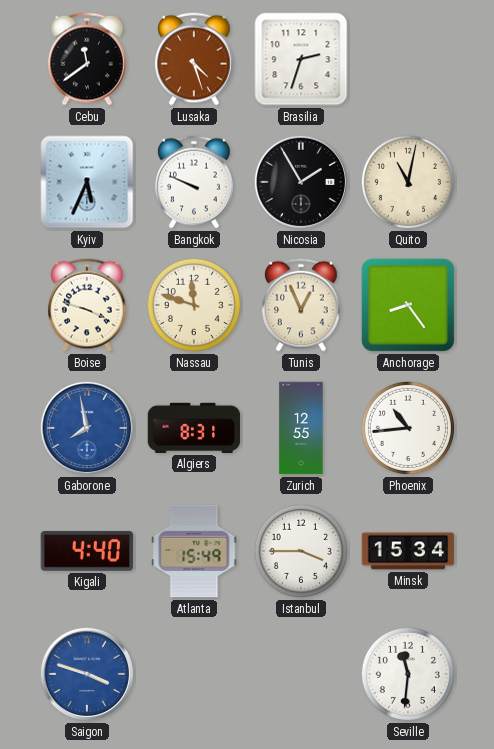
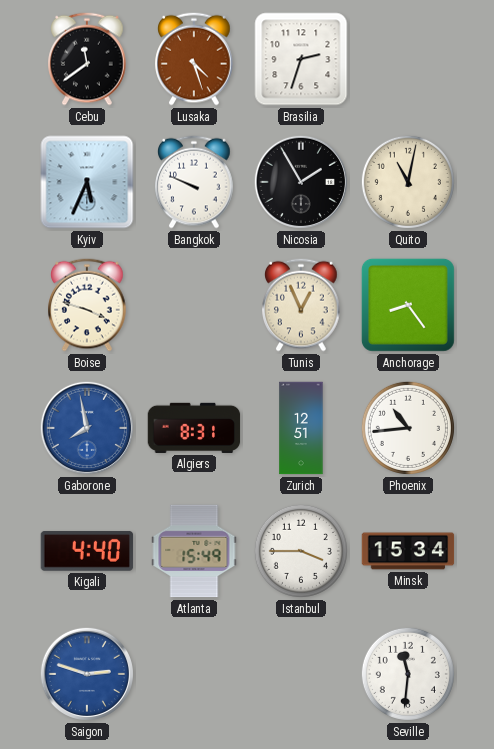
Nassau: 11:48 -> none
Zurich: 12:55 -> 12:51
Saigon: 3:48 -> 2:48
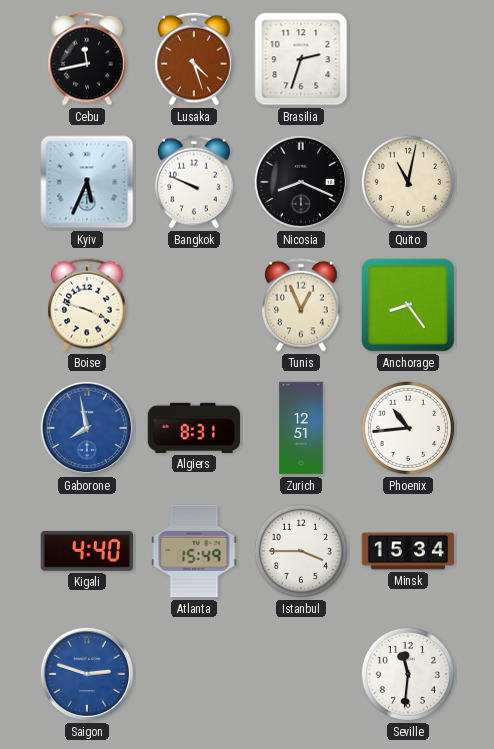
Cebu: 11:39 -> 11:43
Nicosia: 1:55 -> 8:19
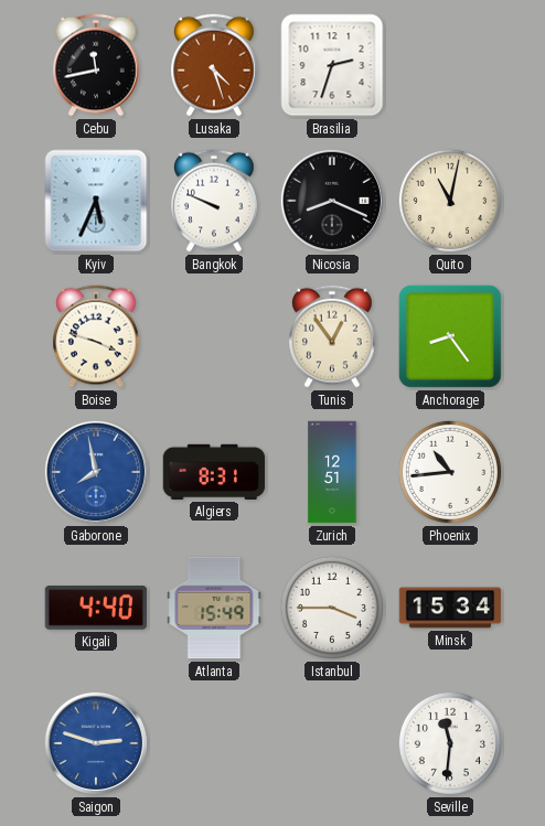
Tunis: 12:56 -> 12:54
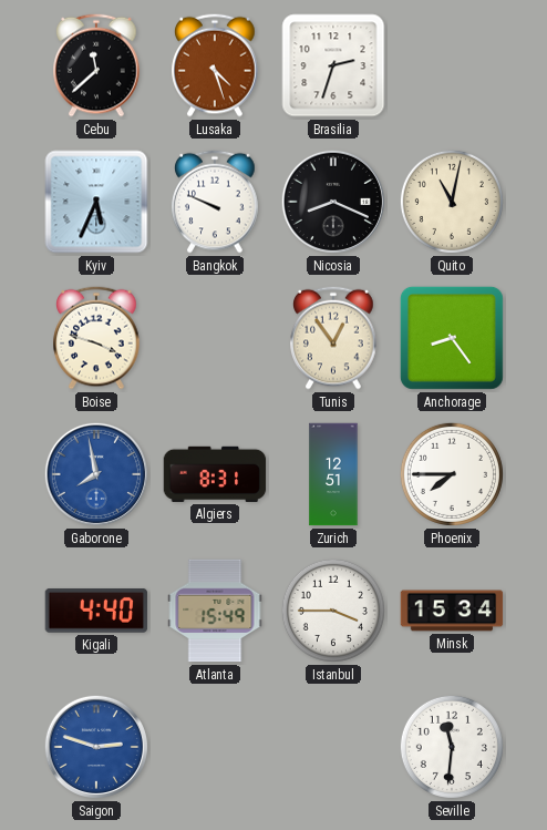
Cebu: 11:43 -> 11:38
Phoenix: 10:44 -> 7:45
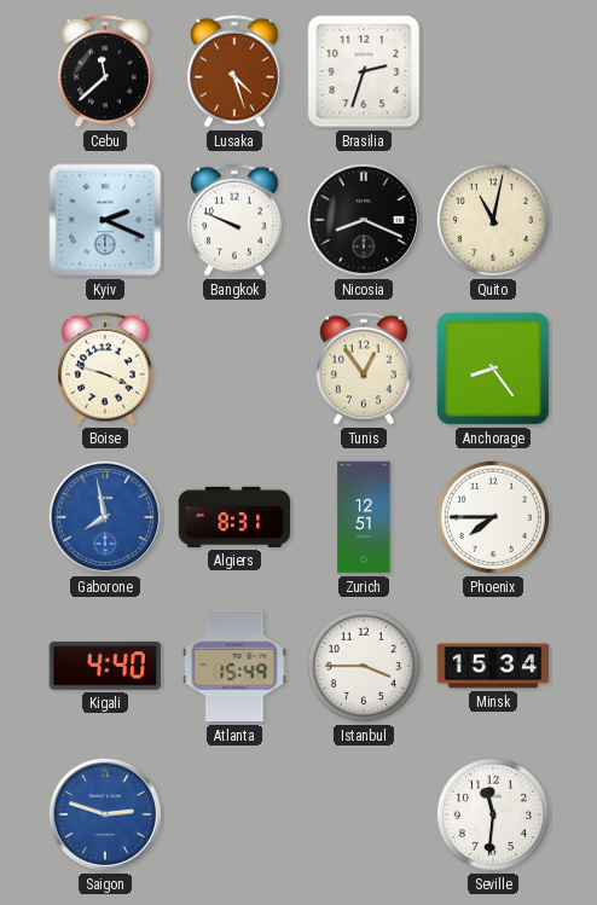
Kyiv: 5:34 -> 2:19
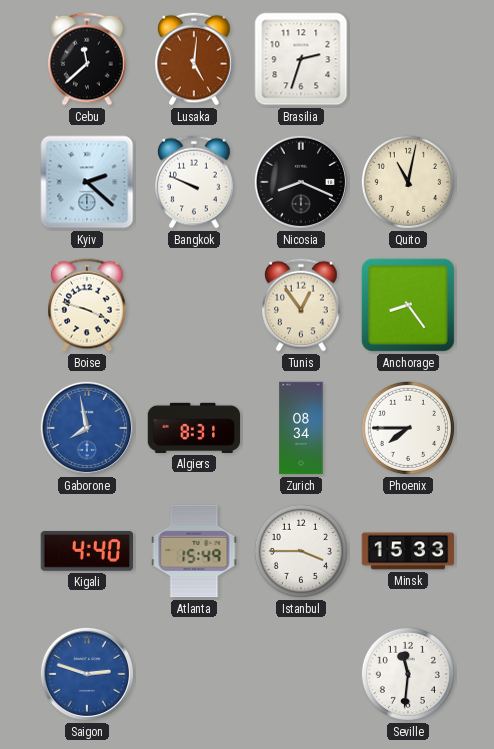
Lusaka: 4:27 -> 5:01
Kyiv: 2:19 -> 2:22
Zurich: 12:51 -> 08:34
Minsk: 15:34 -> 15:33
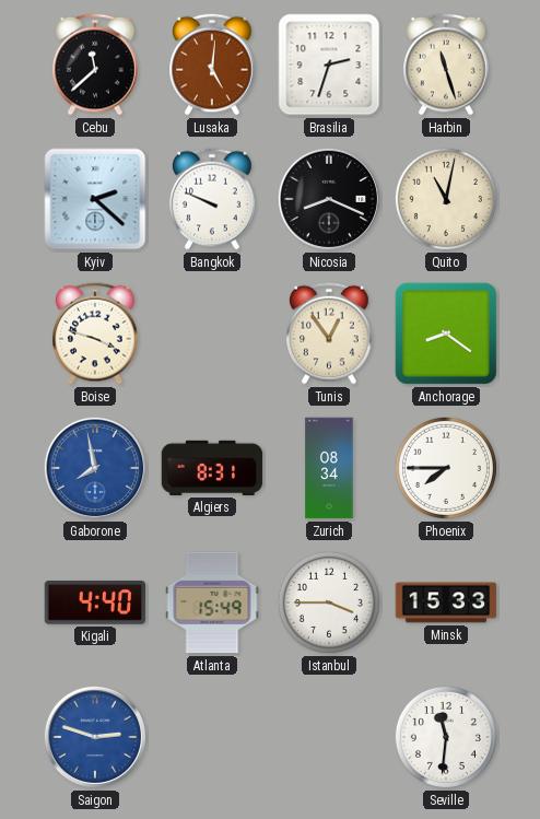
Harbin: none -> 11:27
Anchorage: 8:24 -> 8:21
